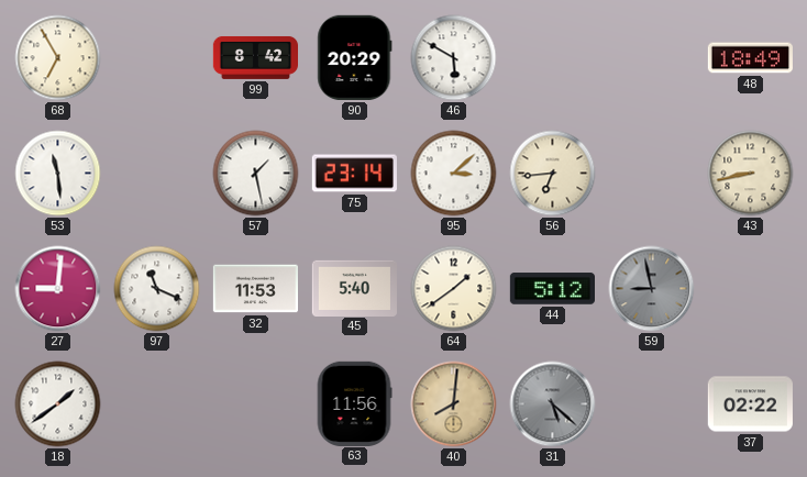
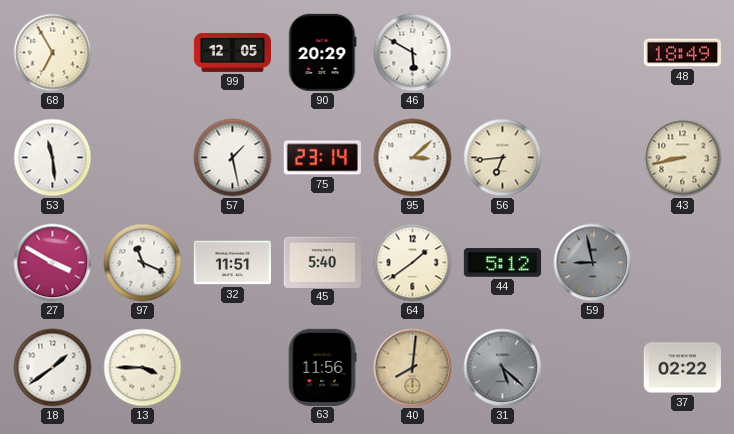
99: 8:42 -> 12:05
27: 9:01 -> 3:50
32: 11:53 -> 11:51
13: none -> 3:45
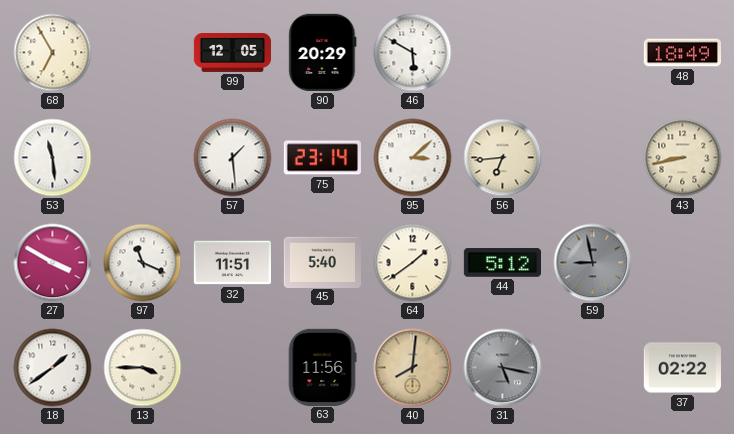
57: 1:28 -> 1:29
31: 5:22 -> 5:17
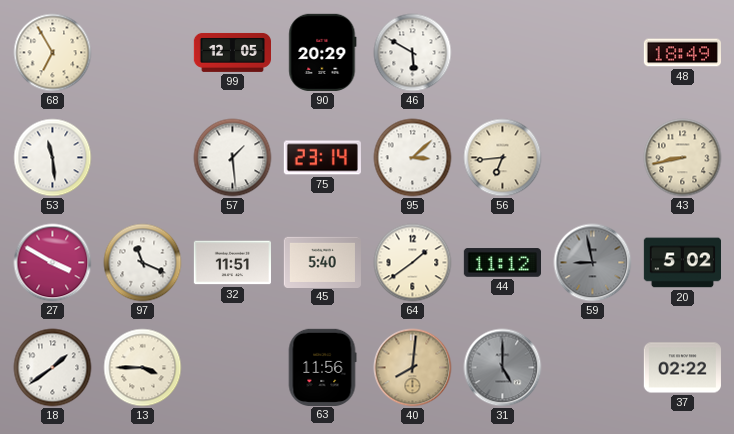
44: 5:12 -> 11:12
20: none -> 5:02
31: 5:17 -> 5:00
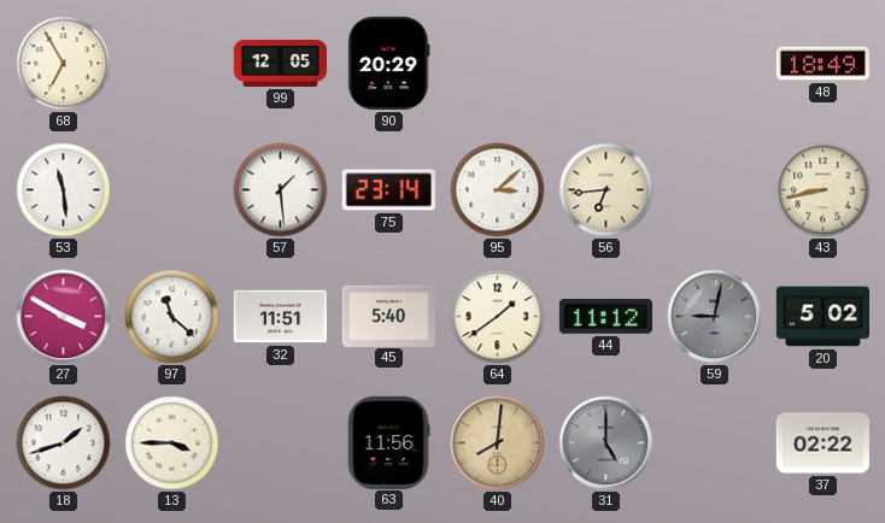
46: 5:50 -> none
97: 11:19 -> 11:22
59: 8:58 -> 9:02
18: 1:39 -> 1:42
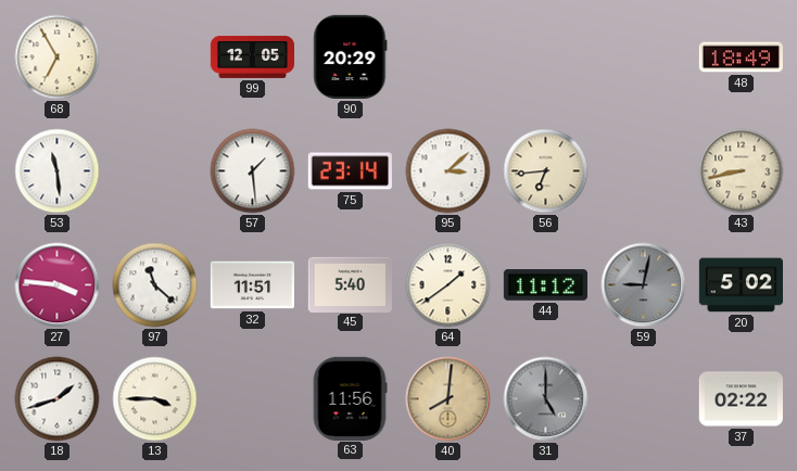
27: 3:50 -> 3:46
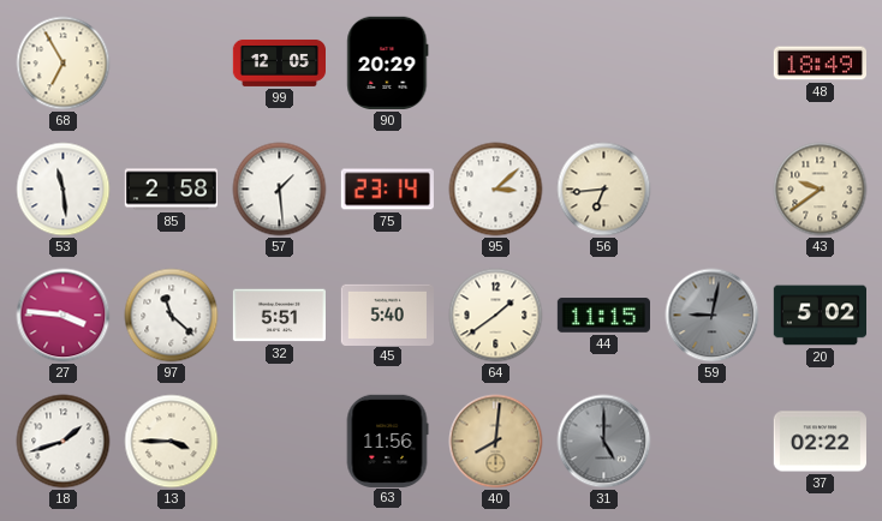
85: none -> 2:58
43: 8:43 -> 9:39
32: 11:51 -> 5:51
44: 11:12 -> 11:15
